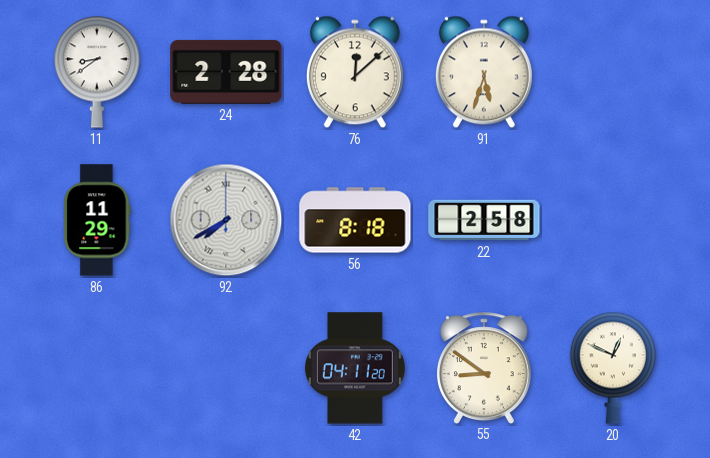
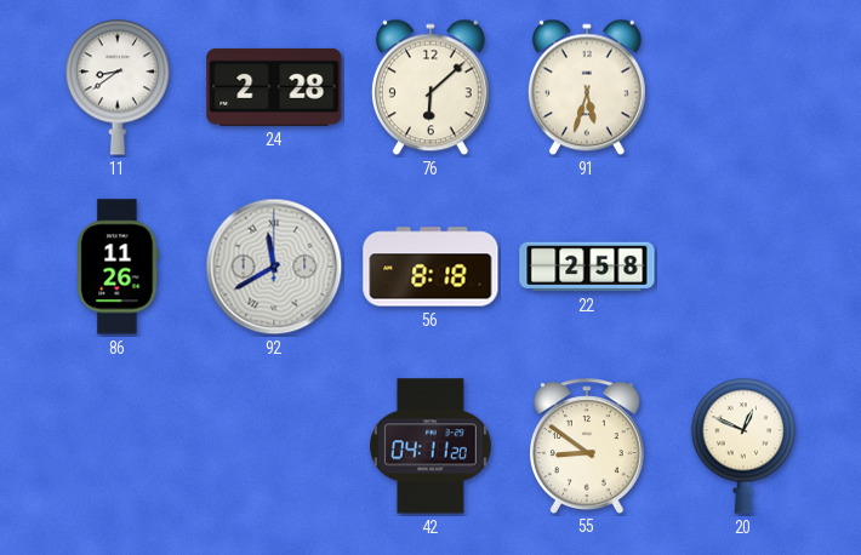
76: 12:08 -> 6:08
86: 11:29 -> 11:26
92: 7:40 -> 11:40
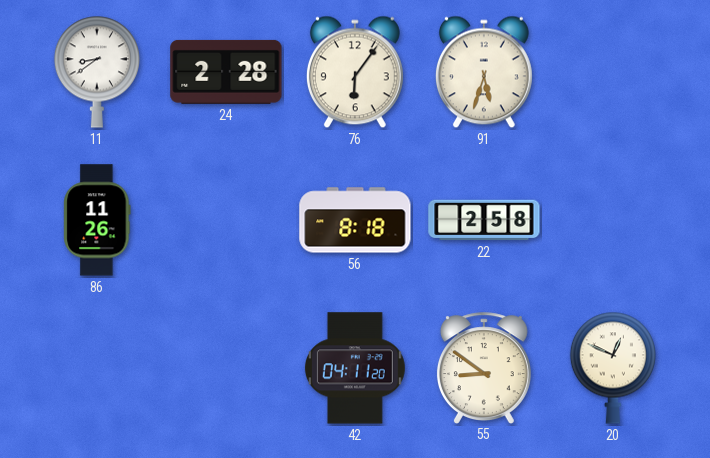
76: 6:08 -> 6:06
92: 11:40 -> none
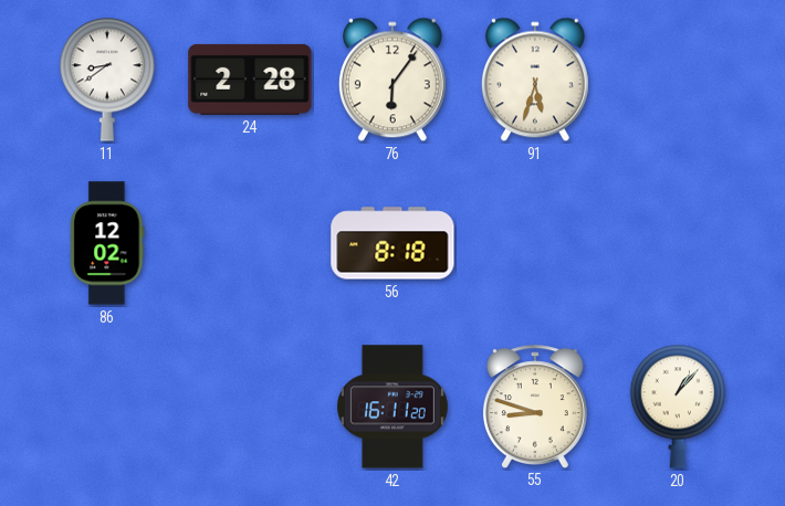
86: 11:26 -> 12:02
22: 2:58 -> none
42: 04:11 -> 16:11
55: 8:51 -> 8:48
20: 12:49 -> 1:07
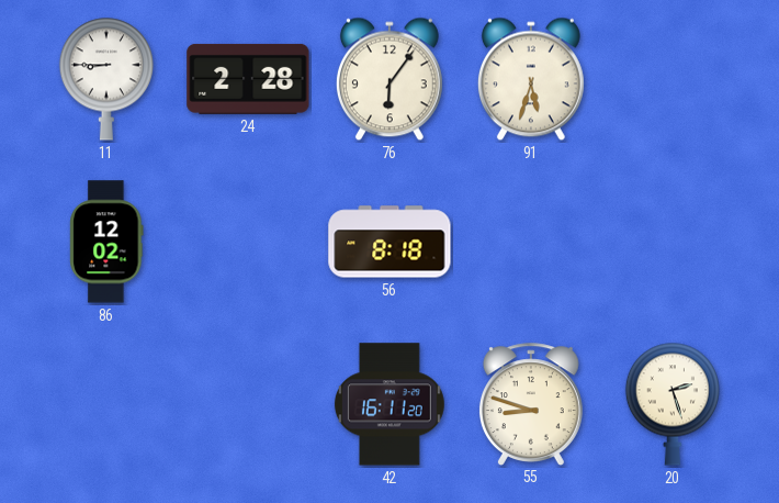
11: 8:39 -> 8:45
20: 1:07 -> 2:27
